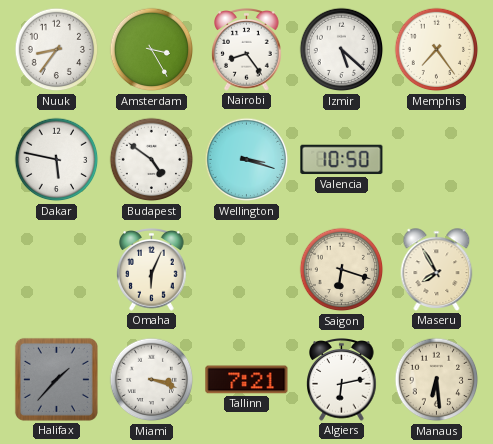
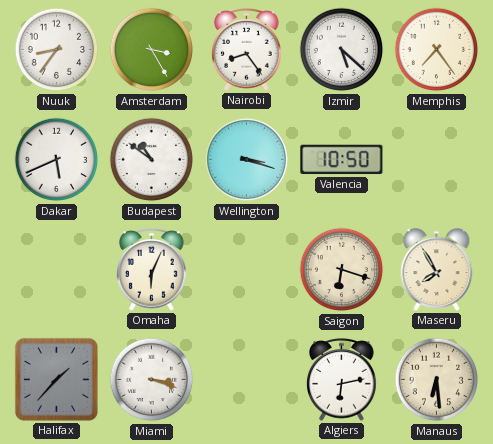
Dakar: 5:47 -> 5:41
Budapest: 4:51 -> 10:51
Tallinn: 7:21 -> none
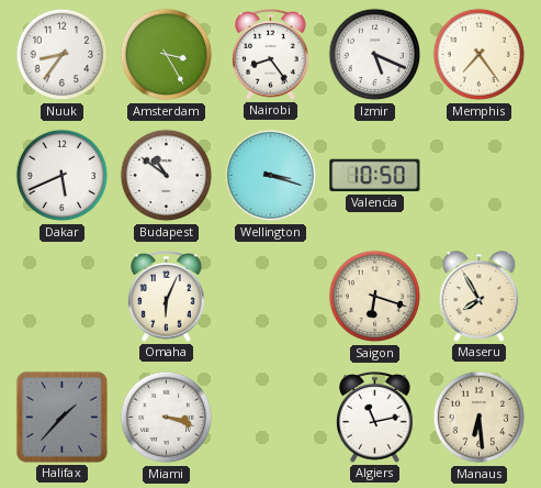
Izmir: 5:22 -> 5:19
Algiers: 6:13 -> 11:13
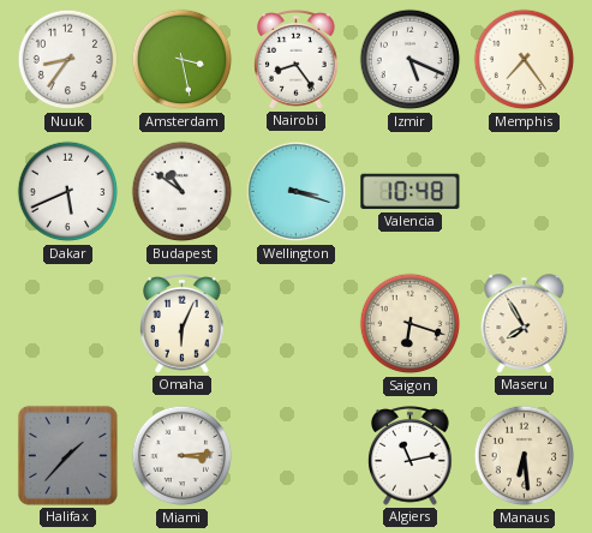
Amsterdam: 3:25 -> 3:28
Valencia: 10:50 -> 10:48
Miami: 3:18 -> 3:14
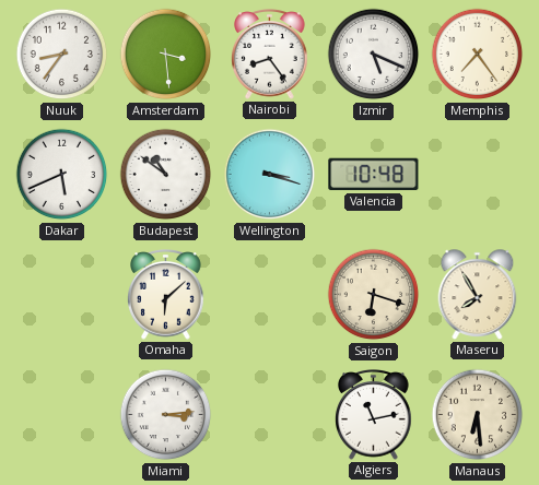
Amsterdam: 3:28 -> 3:29
Omaha: 6:04 -> 6:08
Halifax: 1:37 -> none
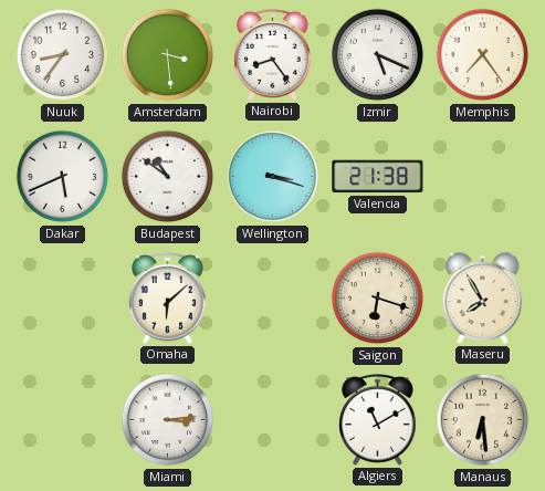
Valencia: 10:48 -> 21:38
Algiers: 11:13 -> 11:10
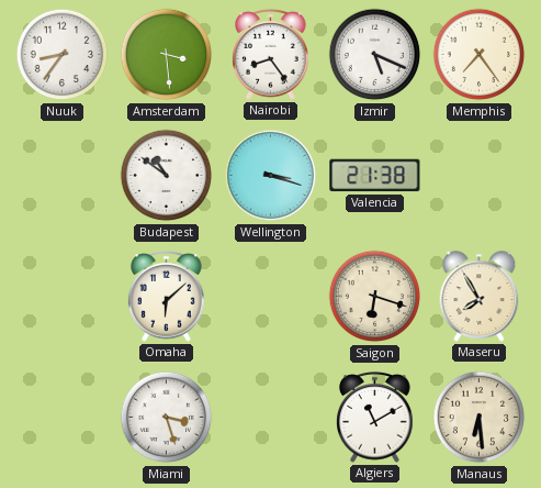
Dakar: 5:41 -> none
Miami: 3:14 -> 3:27
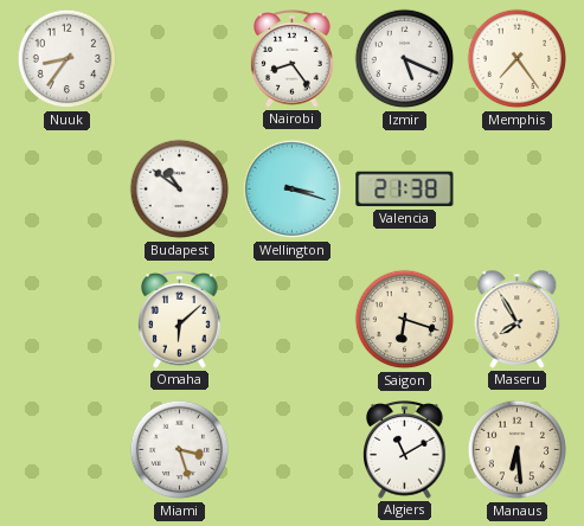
Amsterdam: 3:29 -> none
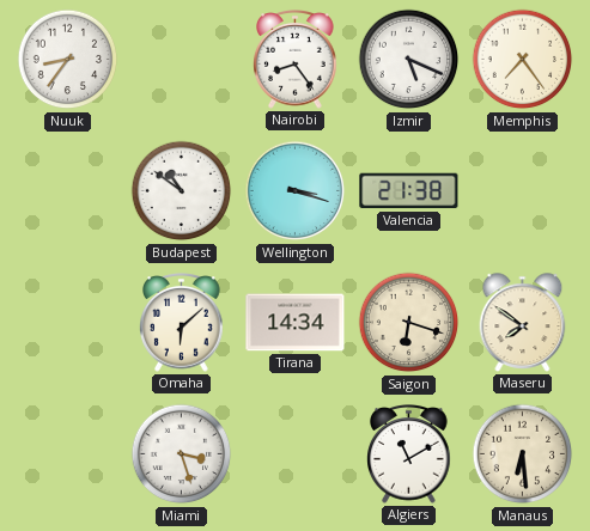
Tirana: none -> 14:34
Maseru: 7:55 -> 7:51
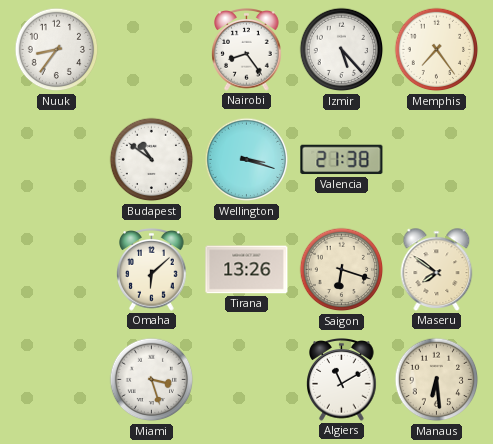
Izmir: 5:19 -> 5:23
Tirana: 14:34 -> 13:26
